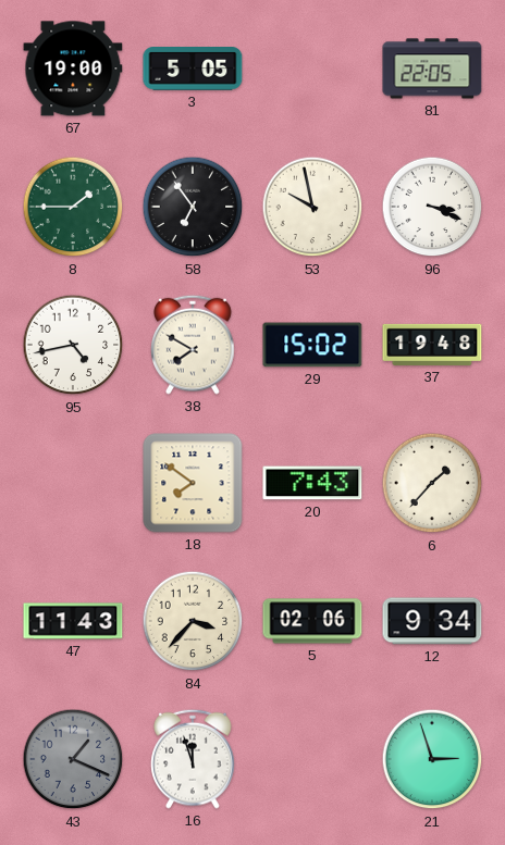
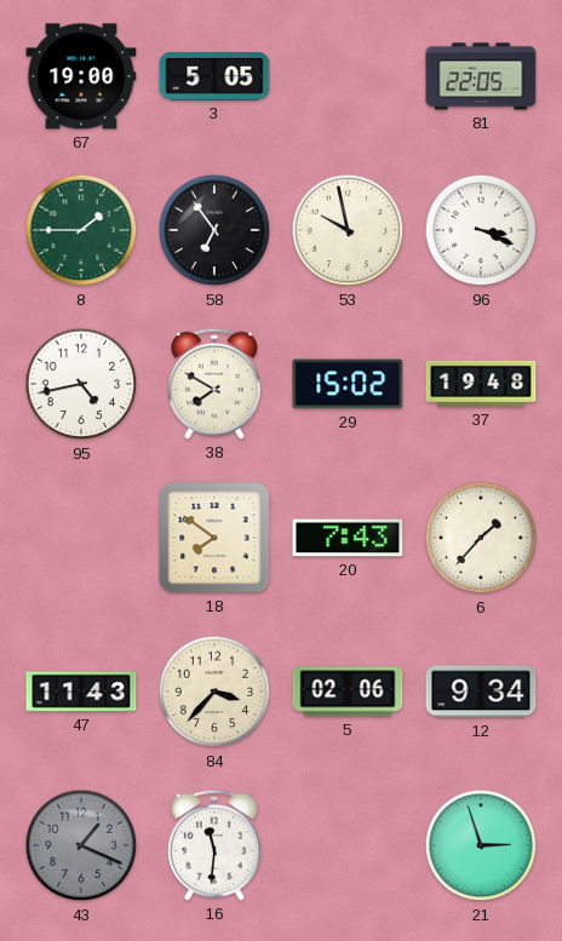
16: 11:57 -> 11:31
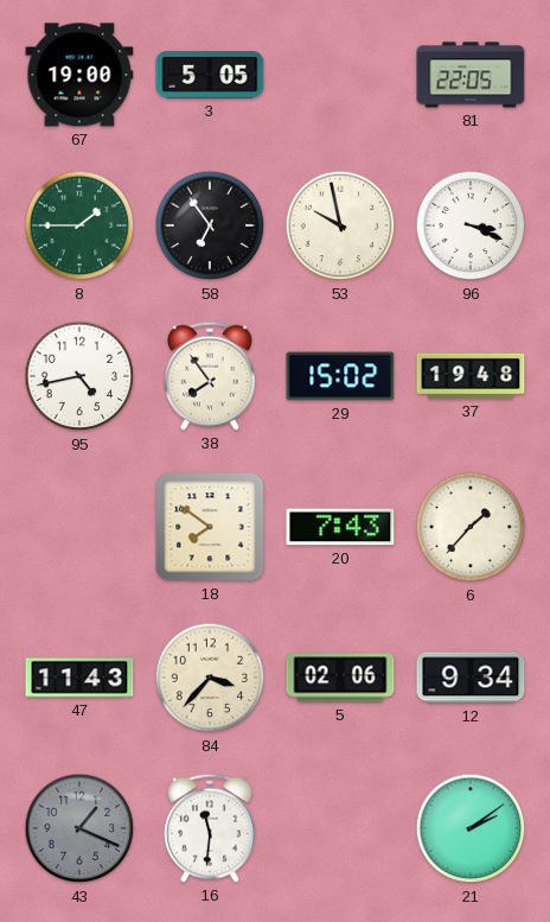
38: 7:50 -> 7:54
21: 2:57 -> 2:09
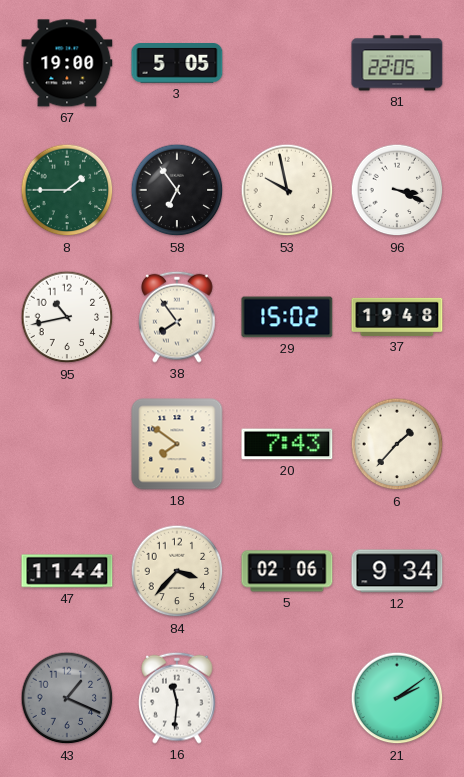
95: 4:43 -> 10:43
47: 11:43 -> 11:44
